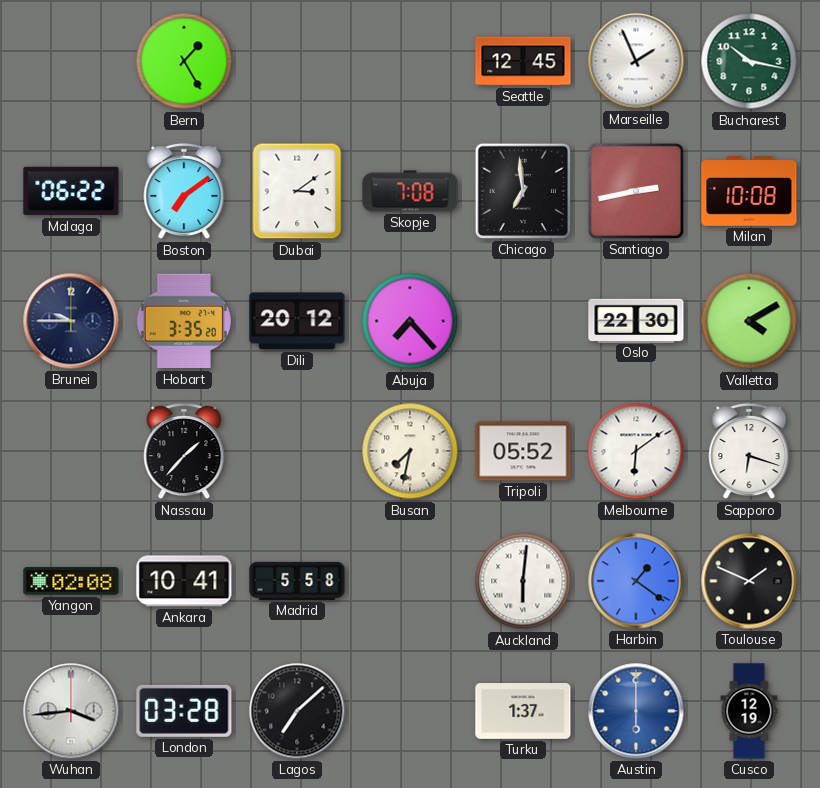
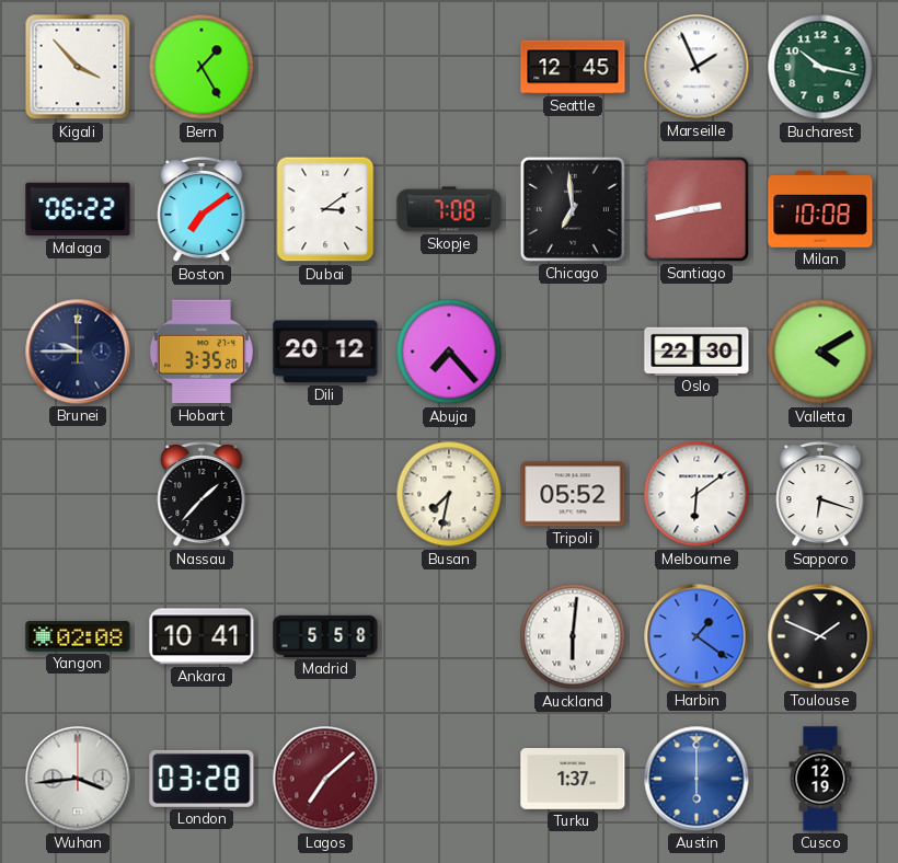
Kigali: none -> 3:53
Lagos dial: black -> burgundy
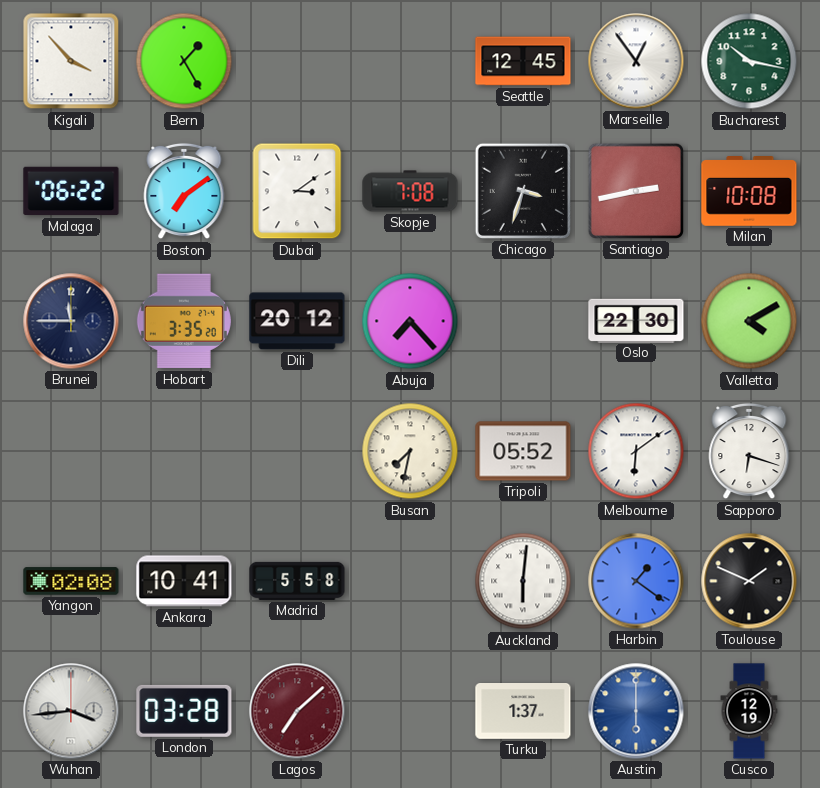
Marseille: 1:56 -> 12:54
Chicago: 6:59 -> 3:33
Brunei: 9:45 -> 11:45
Nassau: 1:37 -> none
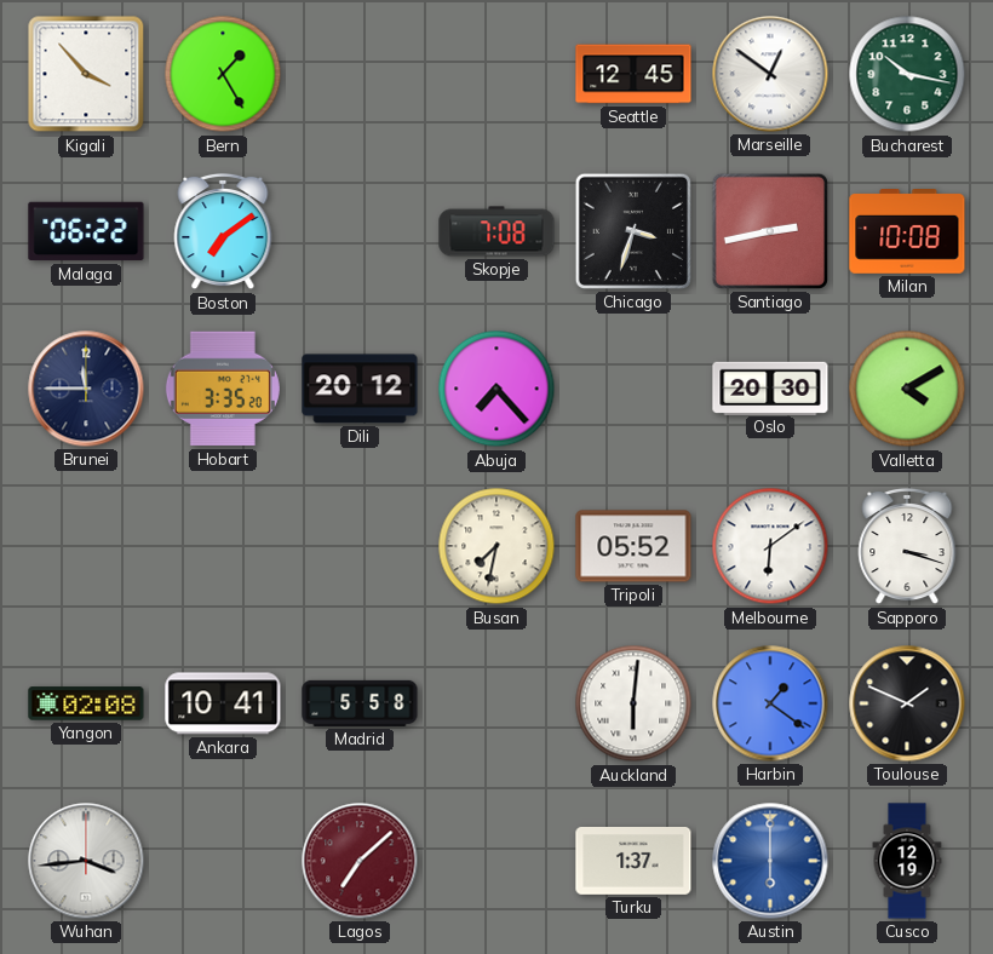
Marseille: 12:54 -> 12:51
Dubai: 3:09 -> none
Oslo: 22:30 -> 20:30
Sapporo: 6:18 -> 3:18
London: 03:28 -> none
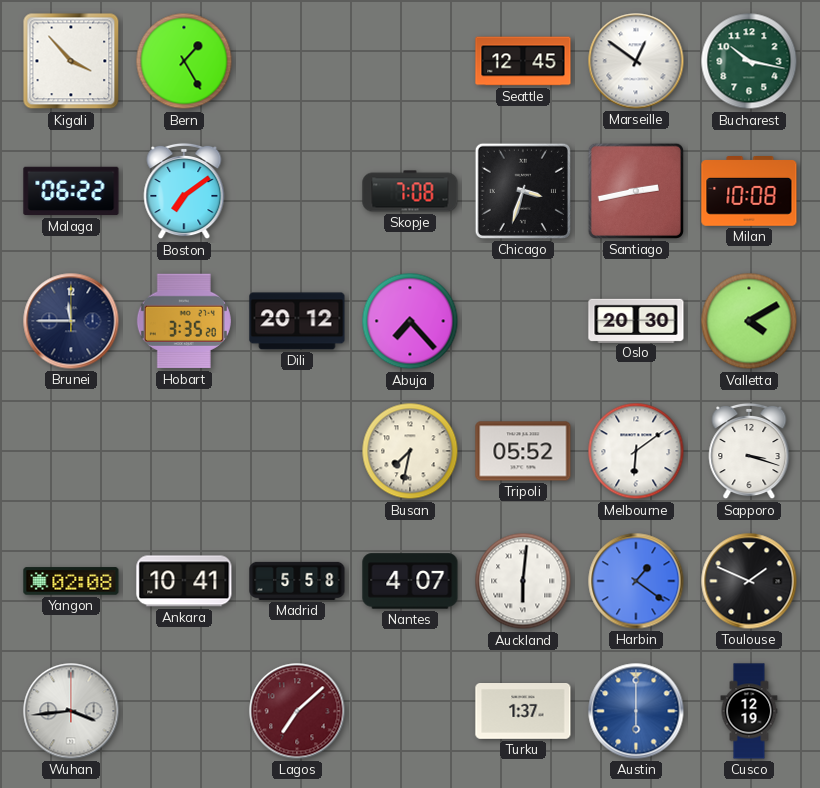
Nantes: none -> 4:07
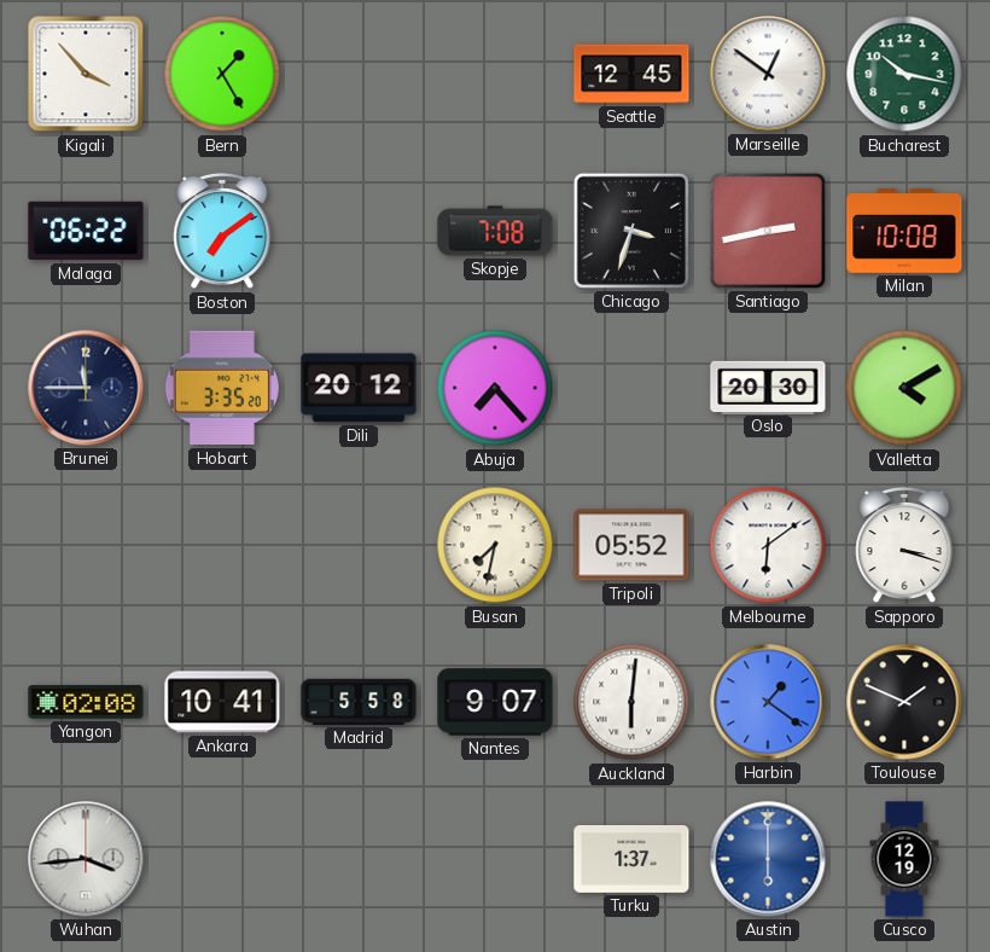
Nantes: 4:07 -> 9:07
Lagos: 7:08 -> none
